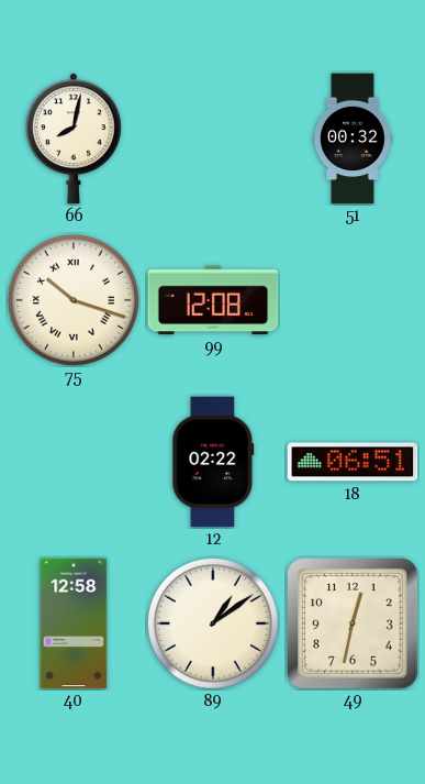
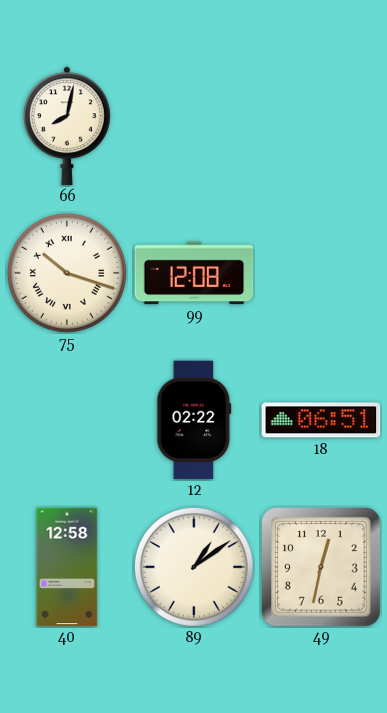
51: 00:32 -> none
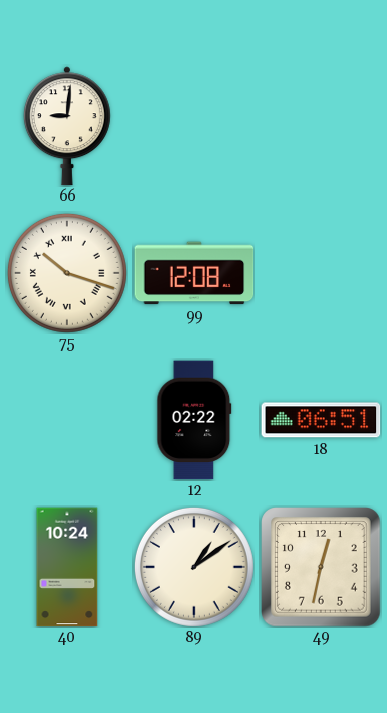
66: 8:02 -> 9:01
40: 12:58 -> 10:24
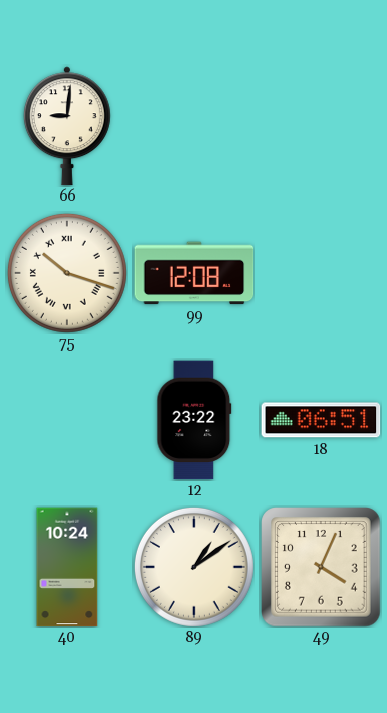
12: 02:22 -> 23:22
49: 12:32 -> 4:04
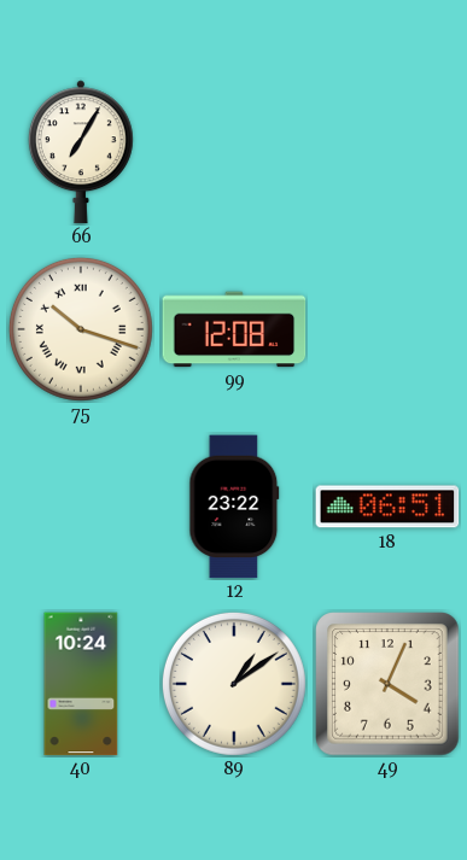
66: 9:01 -> 7:05
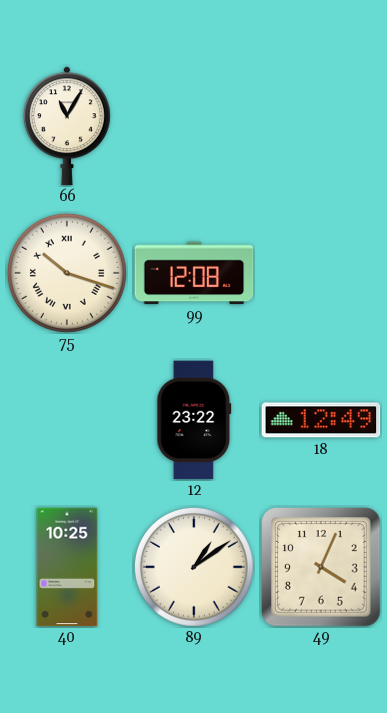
66: 7:05 -> 11:05
18: 06:51 -> 12:49
40: 10:24 -> 10:25
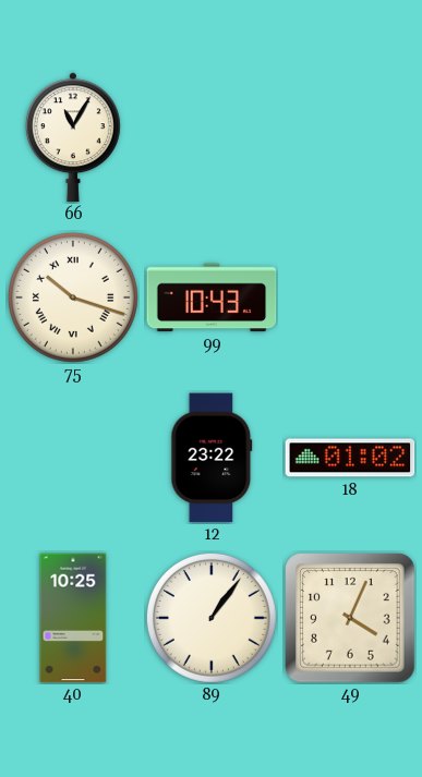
99: 12:08 -> 10:43
18: 12:49 -> 01:02
89: 1:09 -> 1:06
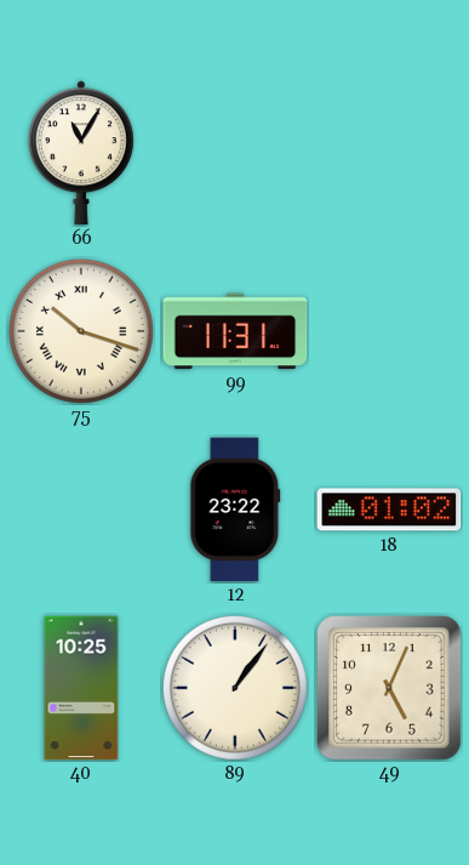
99: 10:43 -> 11:31
49: 4:04 -> 5:04
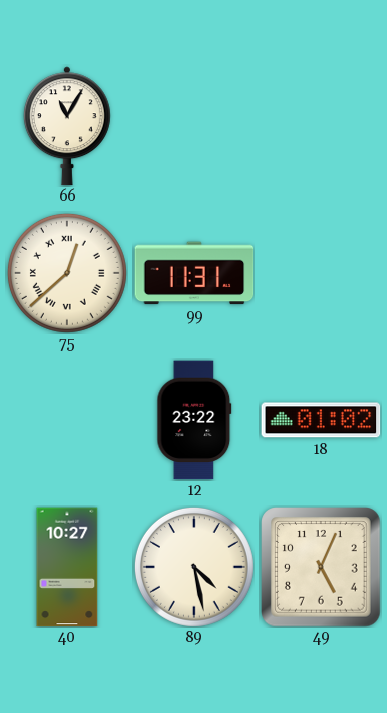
75: 10:18 -> 12:38
40: 10:25 -> 10:27
89: 1:06 -> 4:28
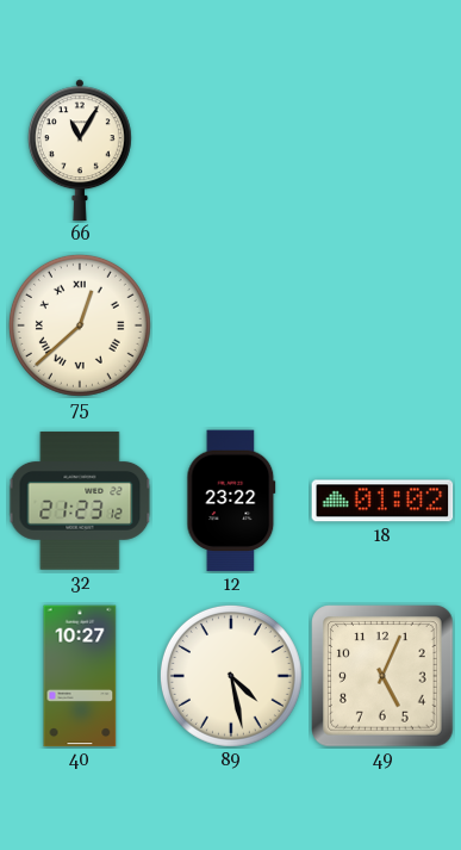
99: 11:31 -> none
32: none -> 21:23
